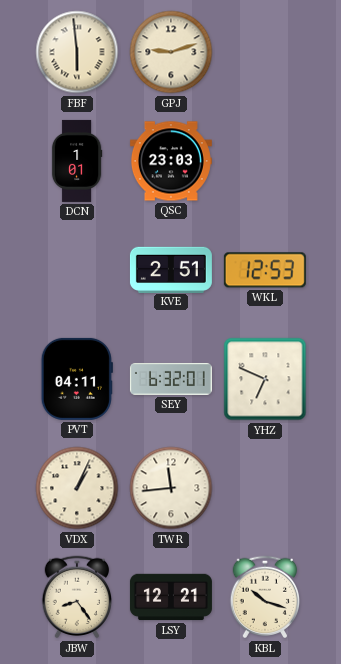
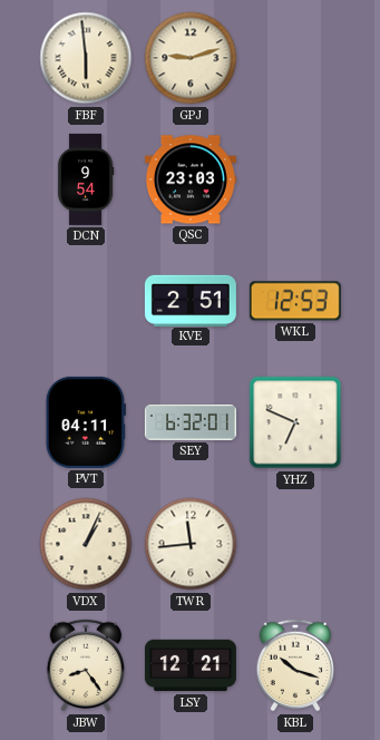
DCN: 1:01 -> 9:54
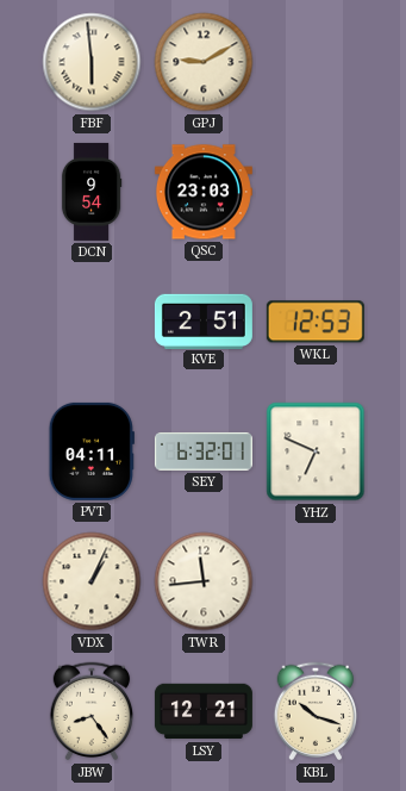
GPJ: 9:12 -> 9:10
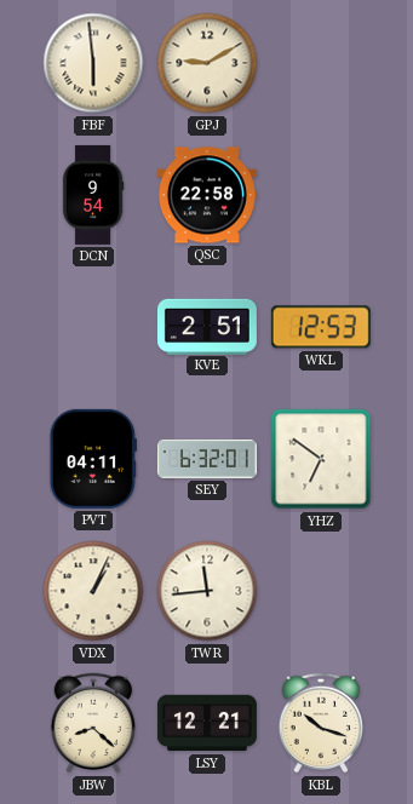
QSC: 23:03 -> 22:58
YHZ: 6:49 -> 6:51
JBW: 8:24 -> 8:22
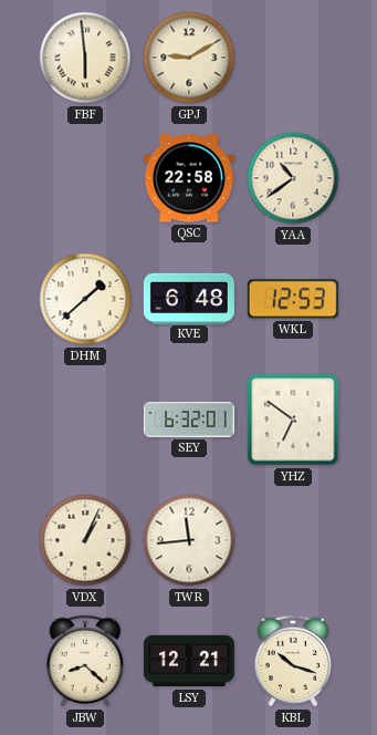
DCN: 9:54 -> none
YAA: none -> 10:39
DHM: none -> 1:38
KVE: 2:51 -> 6:48
PVT: 04:11 -> none
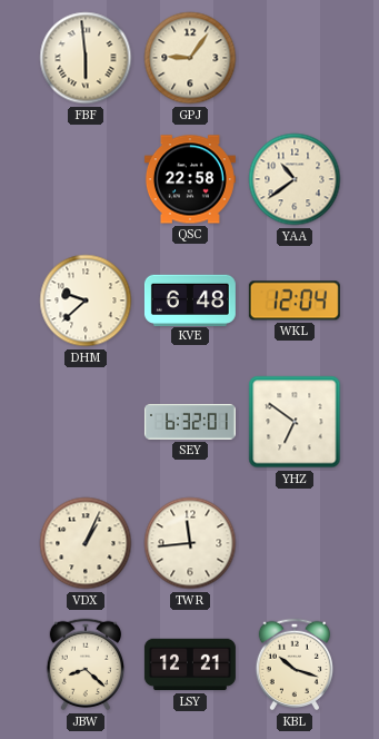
GPJ: 9:10 -> 9:06
DHM: 1:38 -> 9:38
WKL: 12:53 -> 12:04
